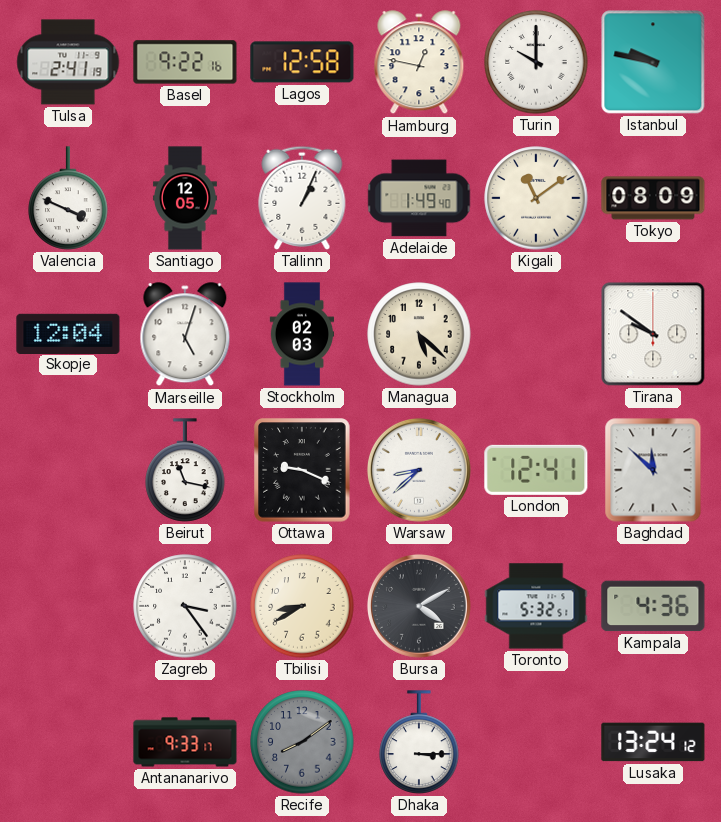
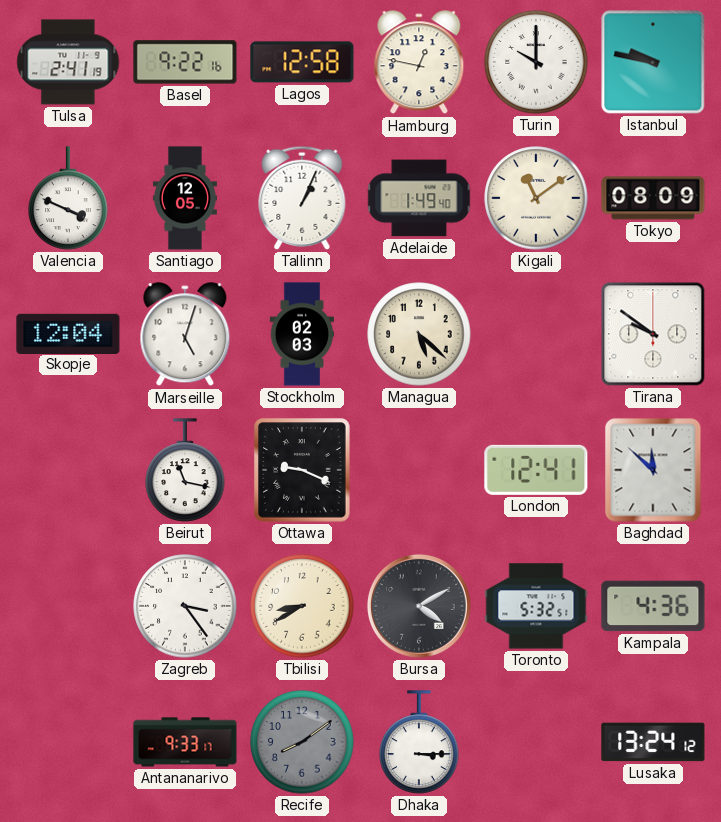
Warsaw: 8:38 -> none
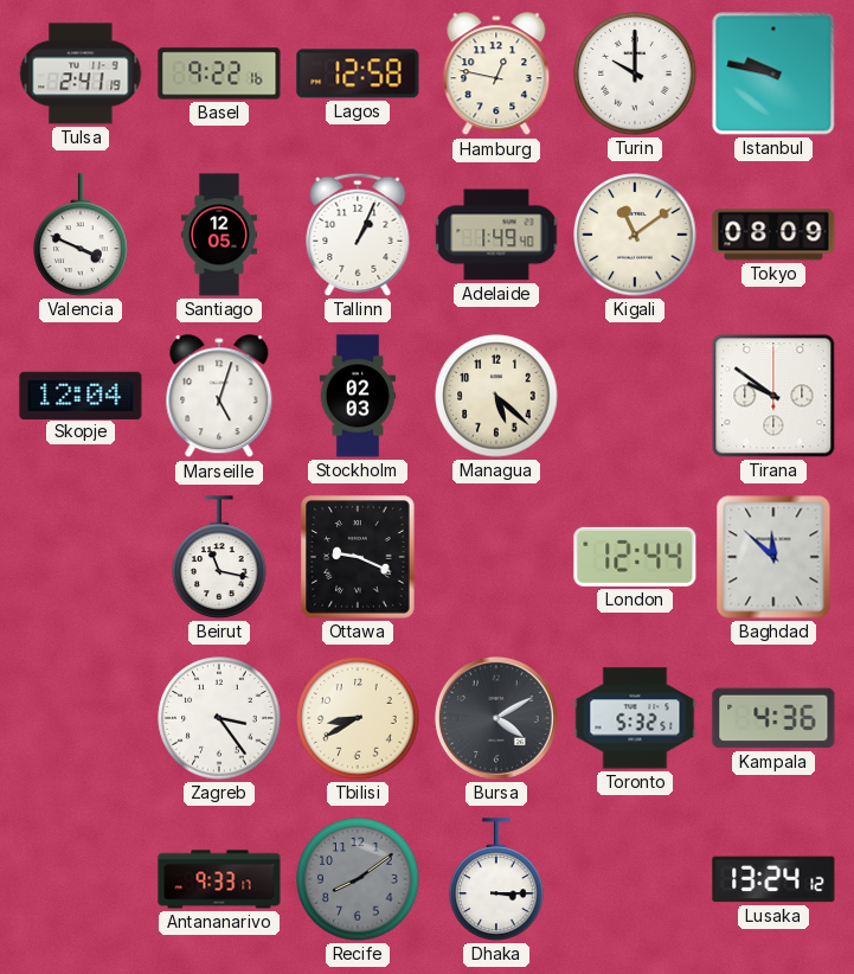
London: 12:41 -> 12:44
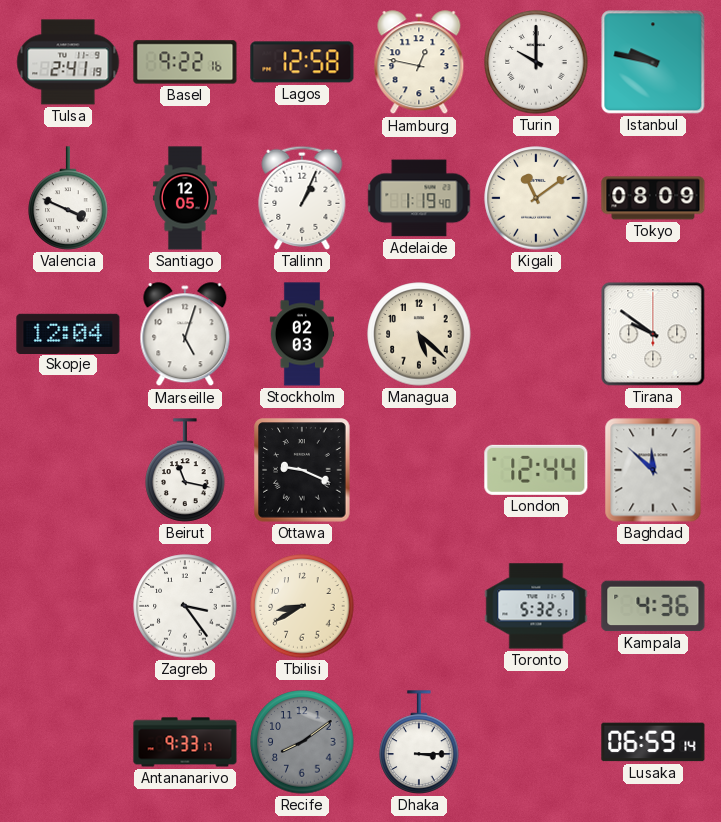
Adelaide: 1:49 -> 1:19
Bursa: 4:10 -> none
Lusaka: 13:24 -> 06:59
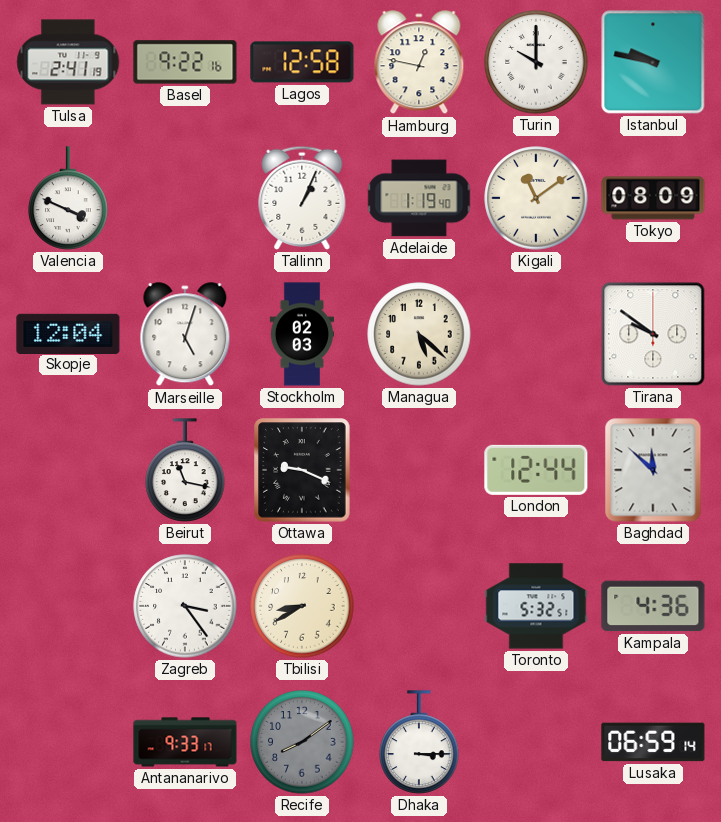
Santiago: 12:05 -> none
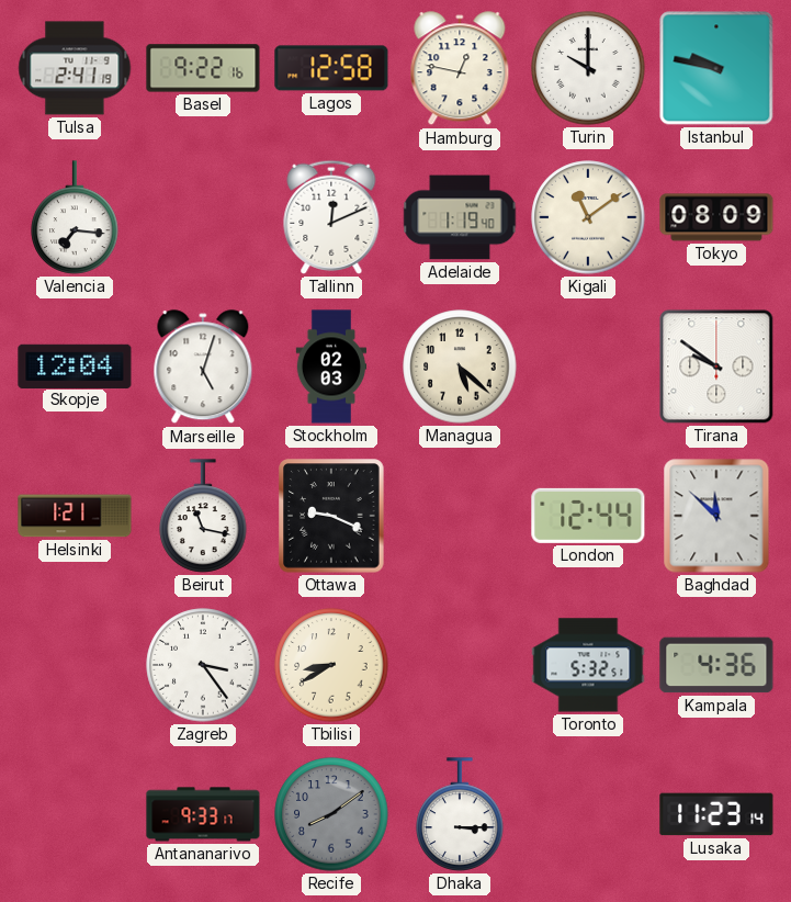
Valencia: 3:49 -> 7:16
Tallinn: 1:04 -> 12:11
Helsinki: none -> 1:21
Lusaka: 06:59 -> 11:23
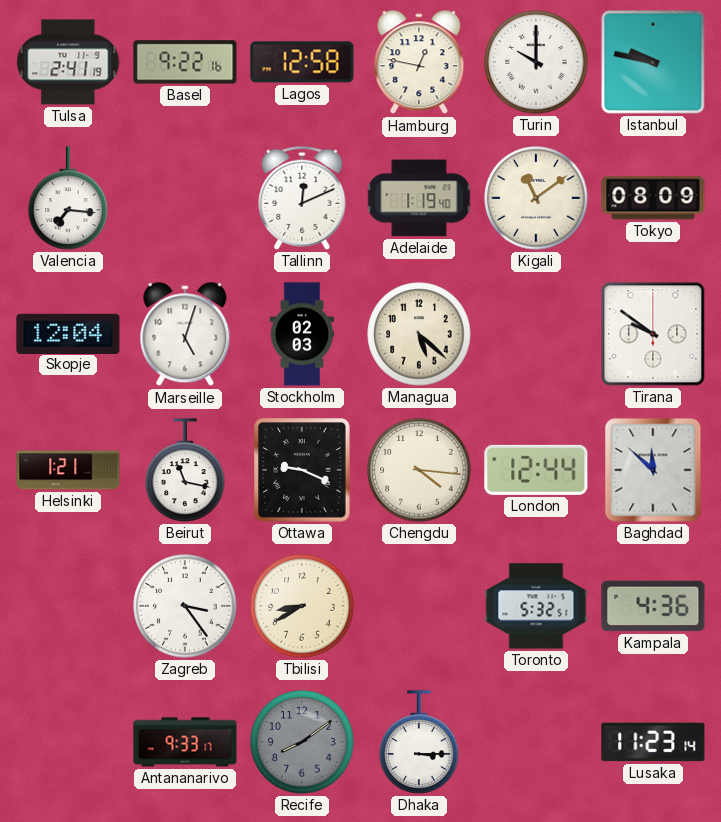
Chengdu: none -> 4:16
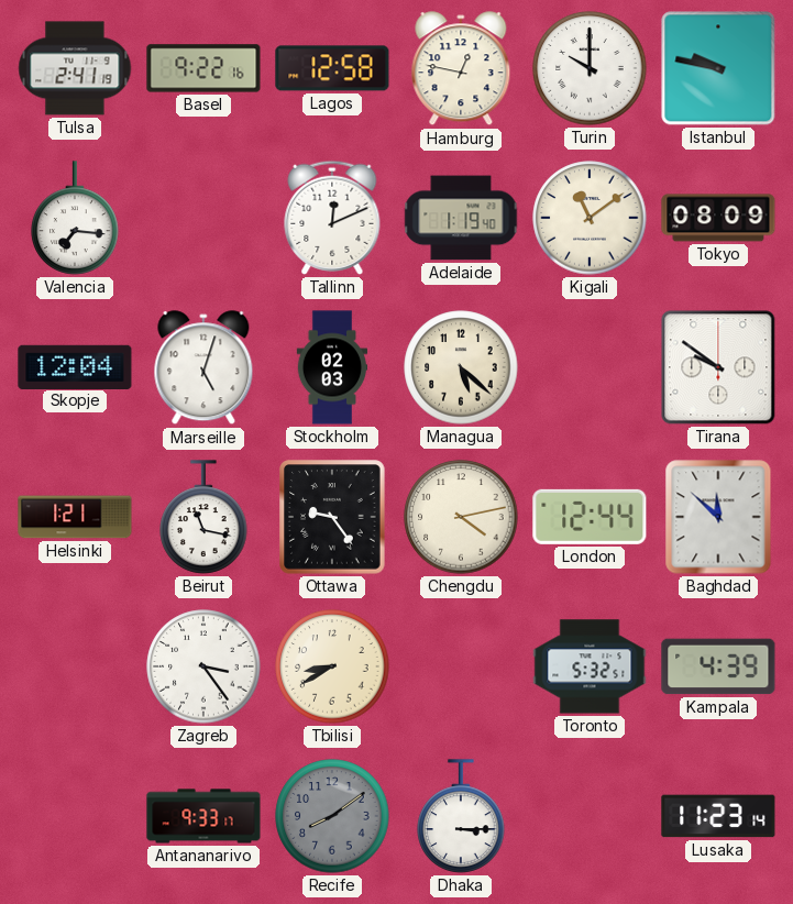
Ottawa: 9:19 -> 9:24
Chengdu: 4:16 -> 4:13
Kampala: 4:36 -> 4:39
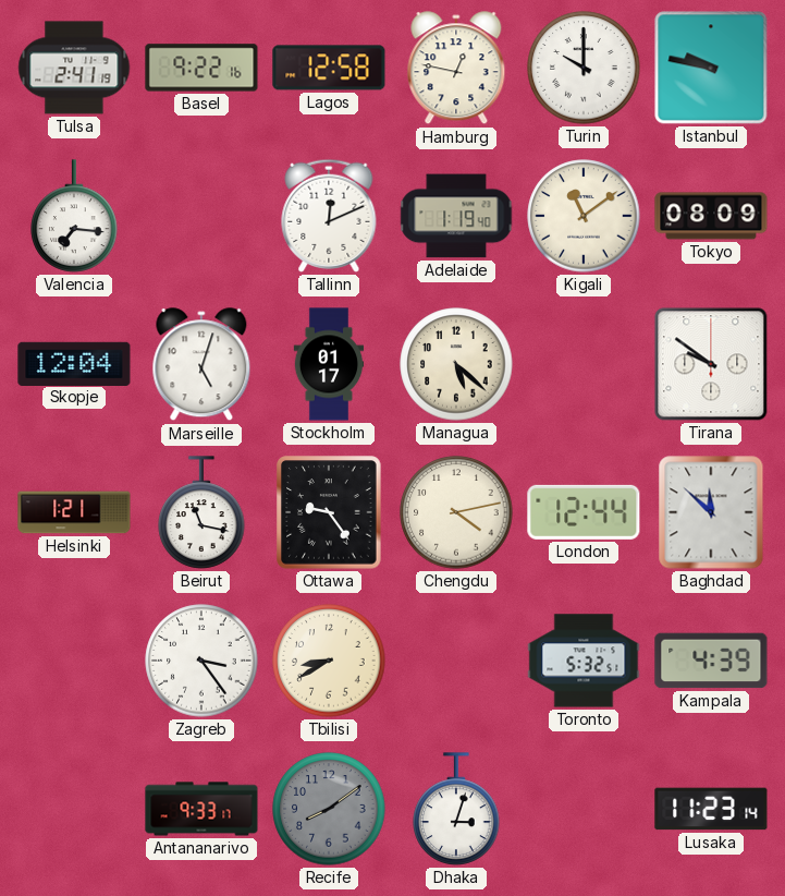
Stockholm: 02:03 -> 01:17
Dhaka: 3:15 -> 3:03
